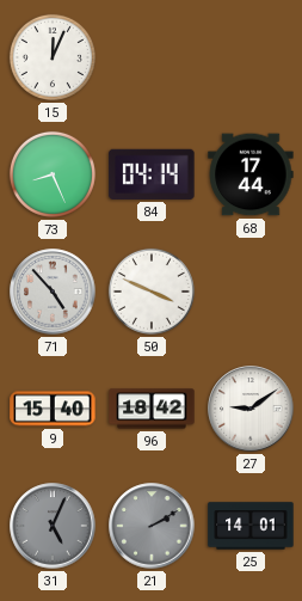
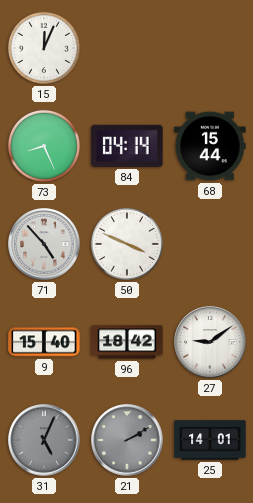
68: 17:44 -> 15:44
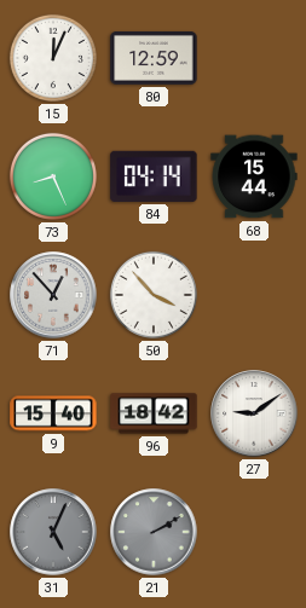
80: none -> 12:59
71: 4:53 -> 12:53
50: 3:49 -> 3:53
25: 14:01 -> none
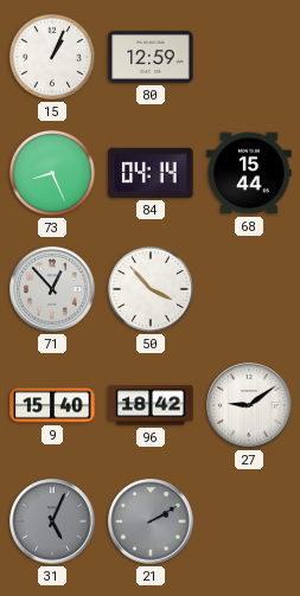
15: 12:04 -> 1:04
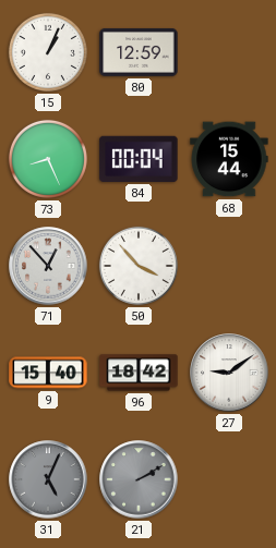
84: 04:14 -> 00:04
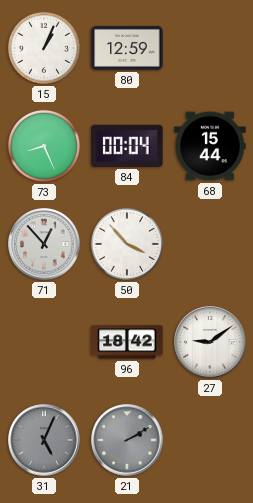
9: 15:40 -> none
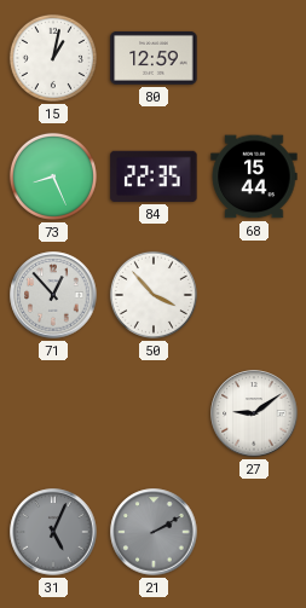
15: 1:04 -> 1:02
84: 00:04 -> 22:35
96: 18:42 -> none
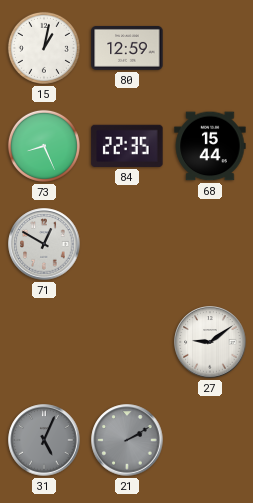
71: 12:53 -> 12:50
50: 3:53 -> none
